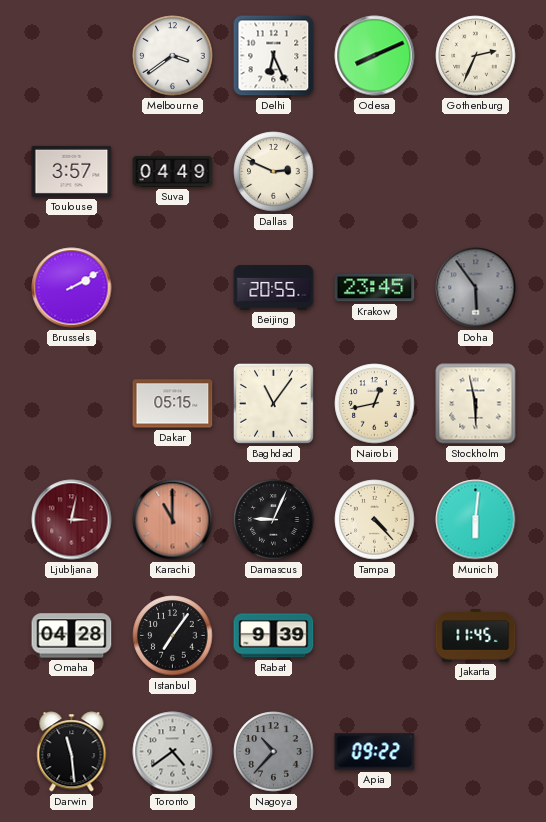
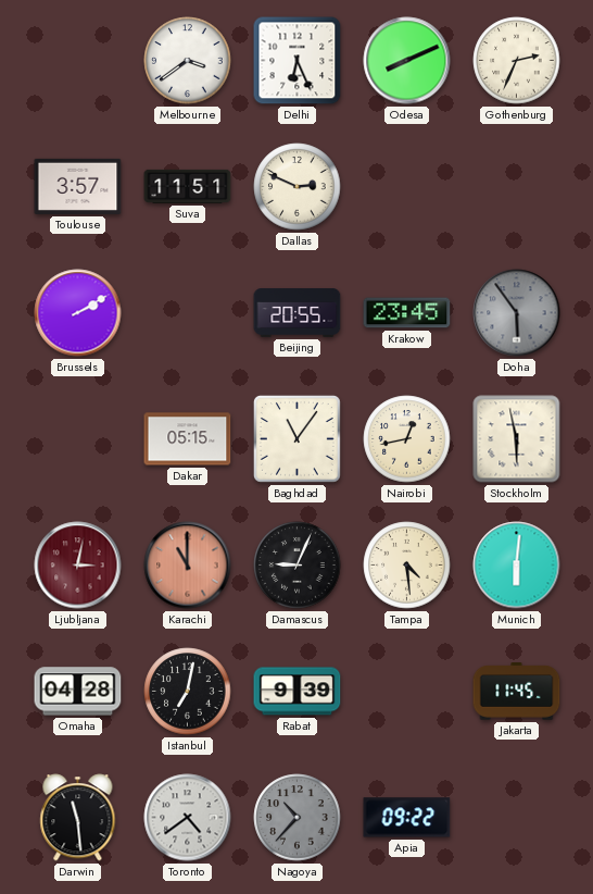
Suva: 04:49 -> 11:51
Tampa: 4:23 -> 4:29
Istanbul: 7:06 -> 7:02
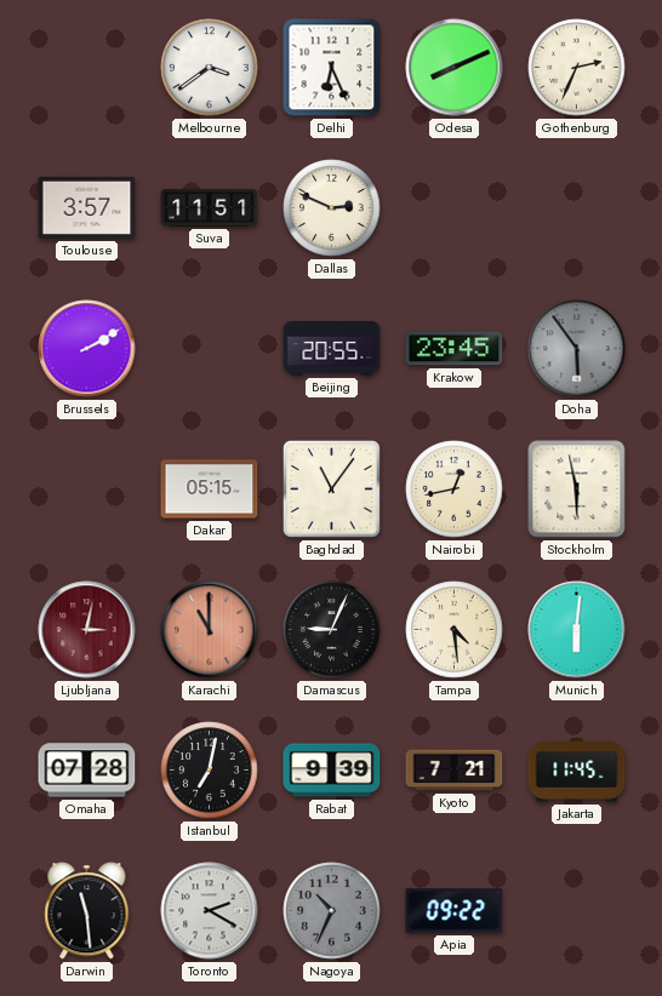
Omaha: 04:28 -> 07:28
Kyoto: none -> 7:21
Toronto: 4:39 -> 2:20
Nagoya: 10:37 -> 10:34
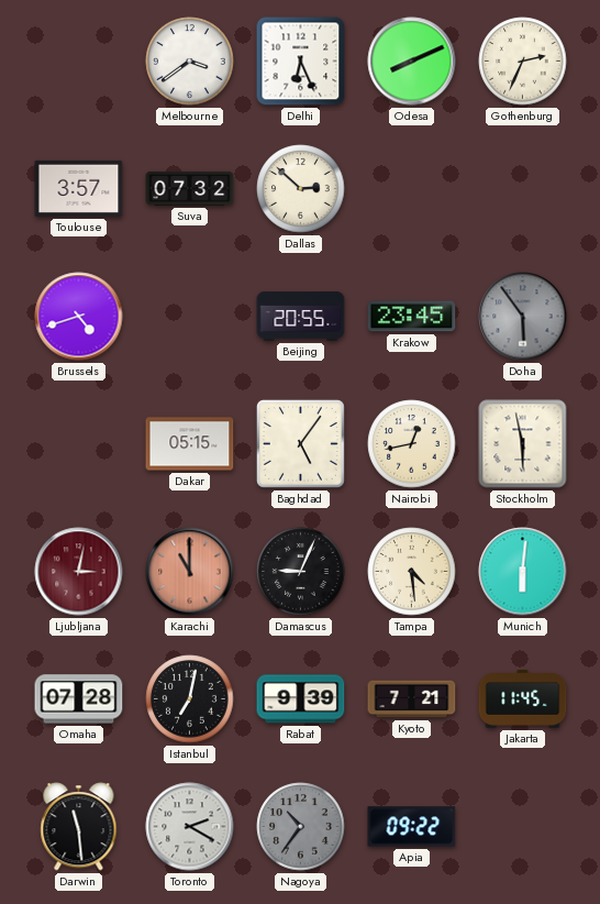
Suva: 11:51 -> 07:32
Dallas: 2:49 -> 2:52
Brussels: 2:10 -> 4:42
Baghdad: 11:06 -> 5:06
Nagoya: 10:34 -> 10:36
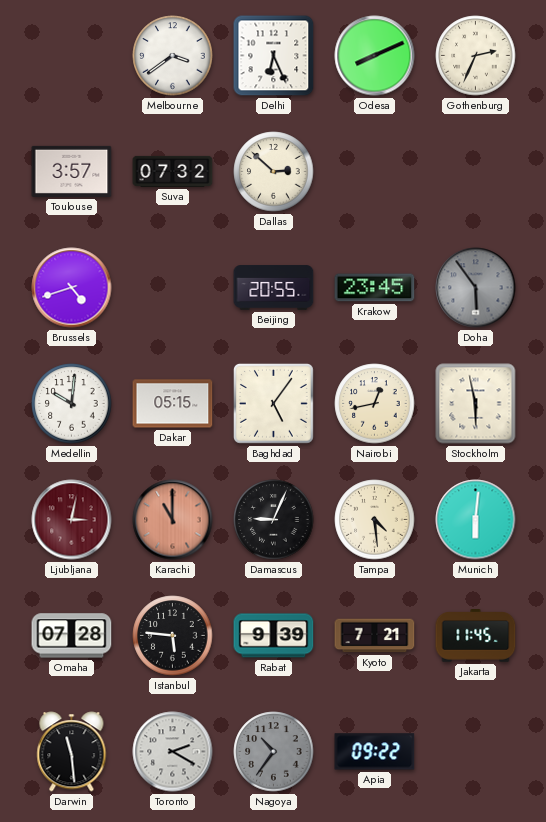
Medellin: none -> 10:01
Istanbul: 7:02 -> 5:46
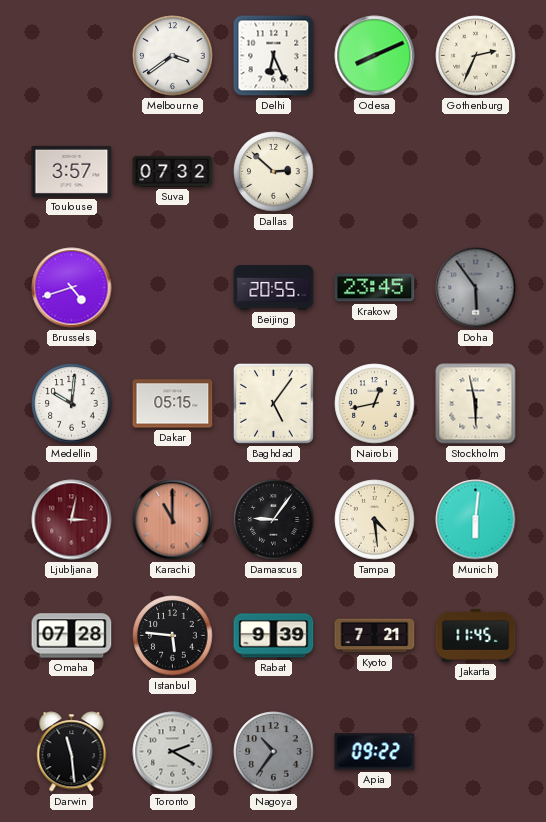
Damascus: 9:04 -> 9:06
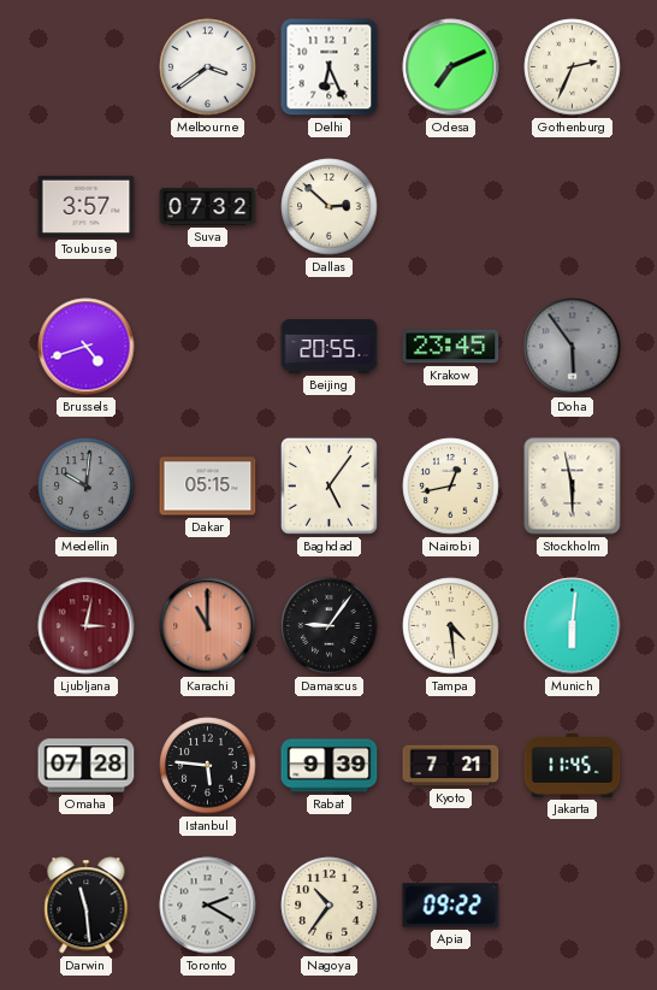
Odesa: 8:11 -> 7:11
Medellin dial: white -> grey
Nagoya dial: grey -> cream
